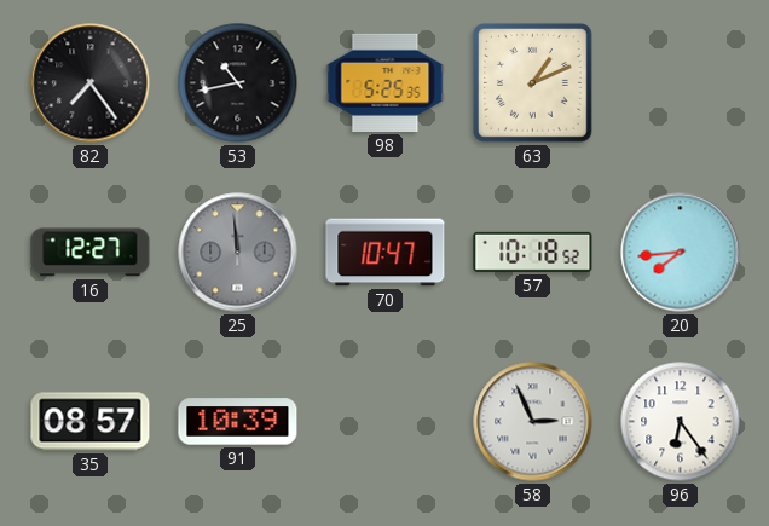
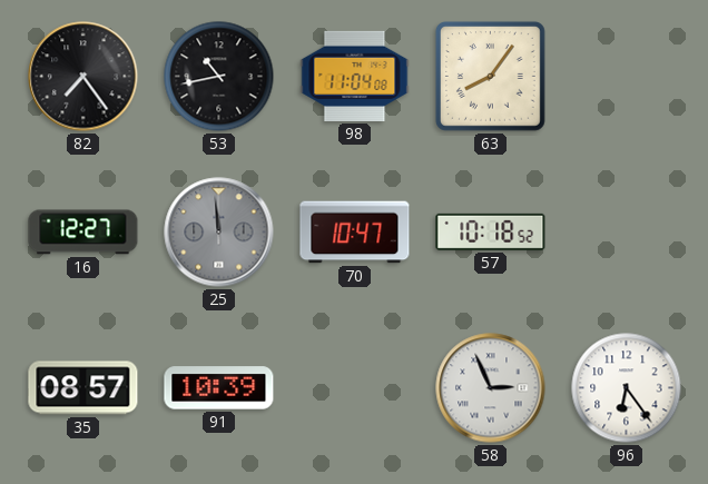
98: 5:25 -> 11:04
63: 1:11 -> 8:06
20: 7:44 -> none
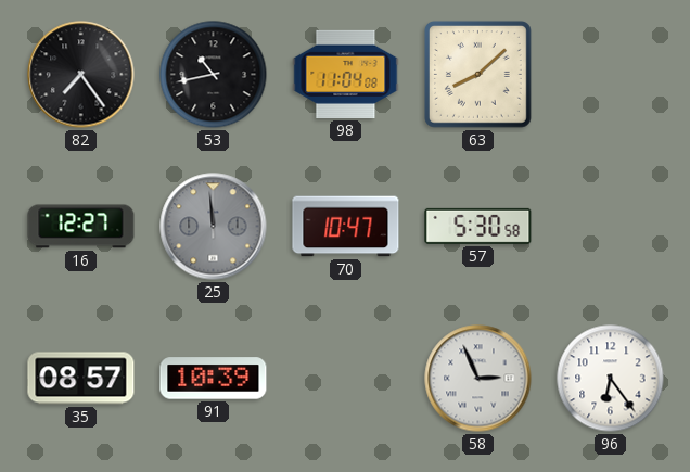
63: 8:06 -> 8:08
57: 10:18 -> 5:30
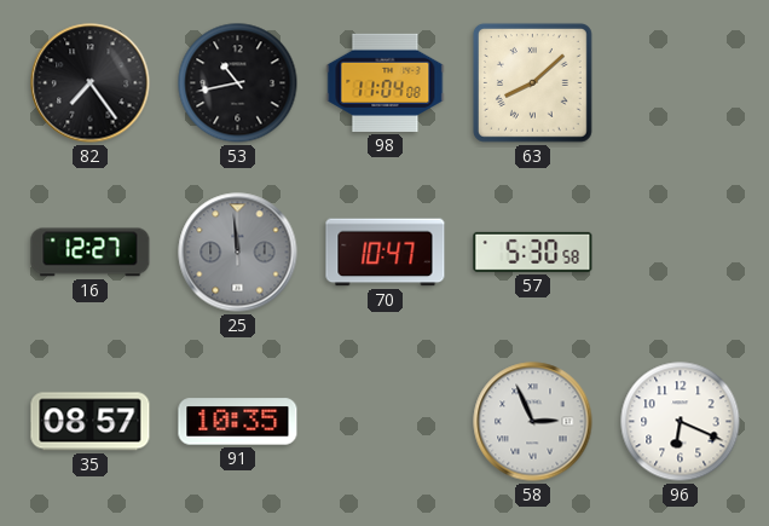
91: 10:39 -> 10:35
96: 6:24 -> 6:19
